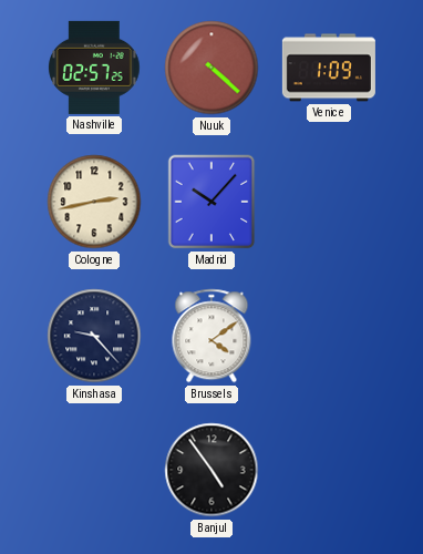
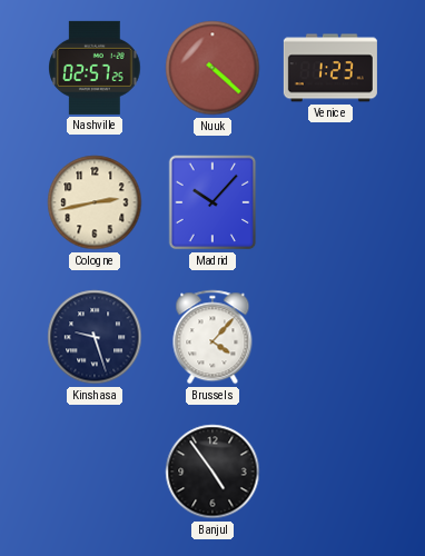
Venice: 1:09 -> 1:23
Kinshasa: 9:23 -> 9:27
Brussels: 4:09 -> 4:07
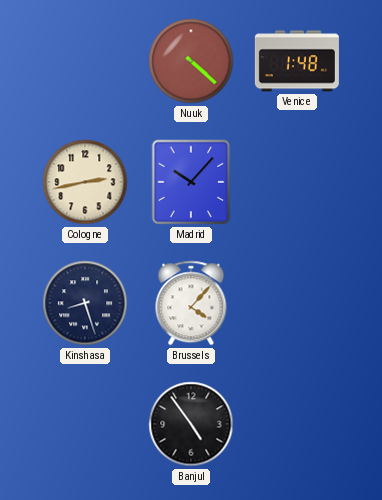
Nashville: 02:57 -> none
Venice: 1:23 -> 1:48
Kinshasa: 9:27 -> 8:27
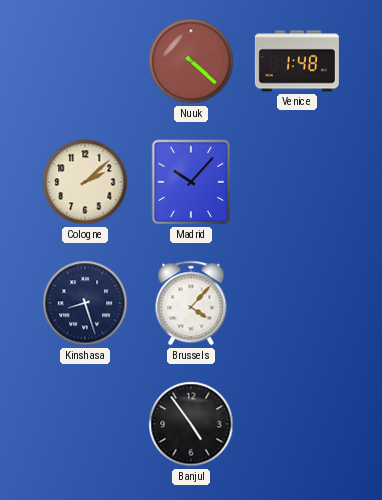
Cologne: 2:43 -> 2:08
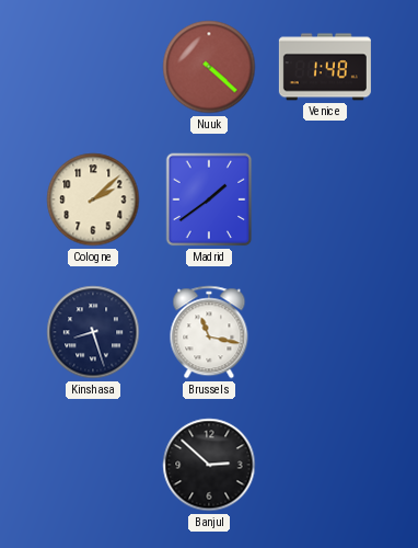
Madrid: 10:07 -> 1:39
Brussels: 4:07 -> 11:17
Banjul: 4:54 -> 2:52
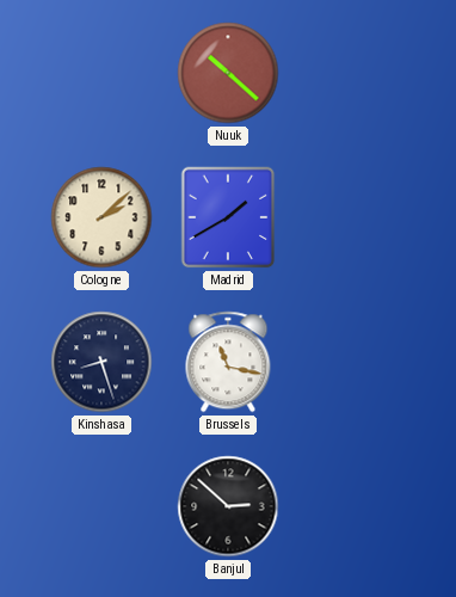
Nuuk: 4:22 -> 10:22
Venice: 1:48 -> none
Madrid: 1:39 -> 1:40
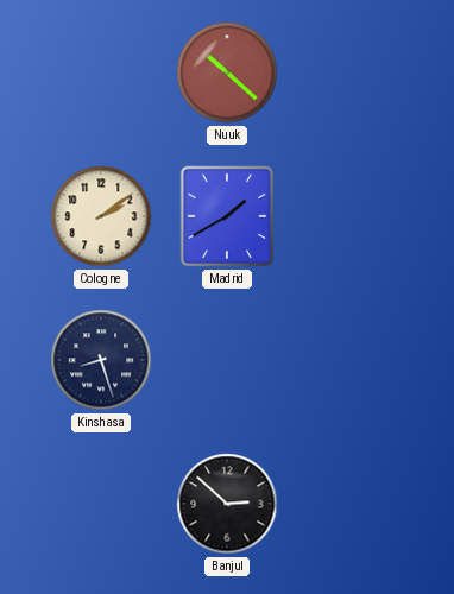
Cologne: 2:08 -> 2:09
Brussels: 11:17 -> none
